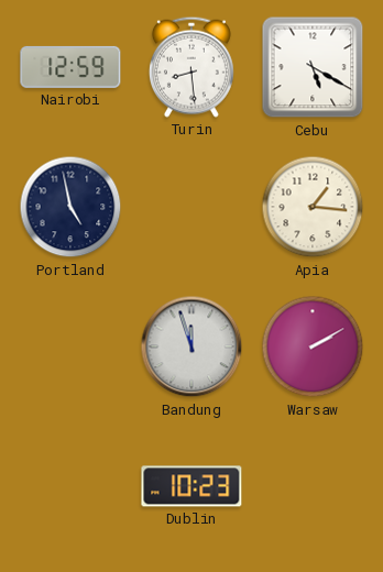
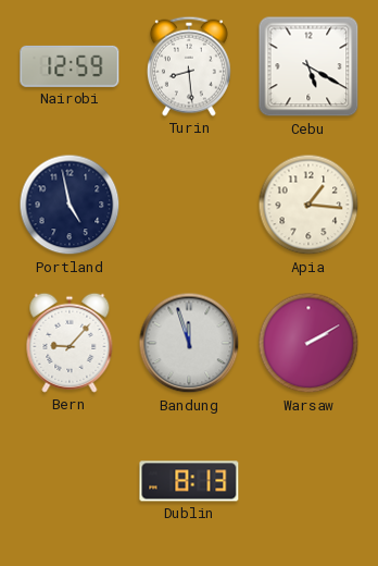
Bern: none -> 9:07
Dublin: 10:23 -> 8:13
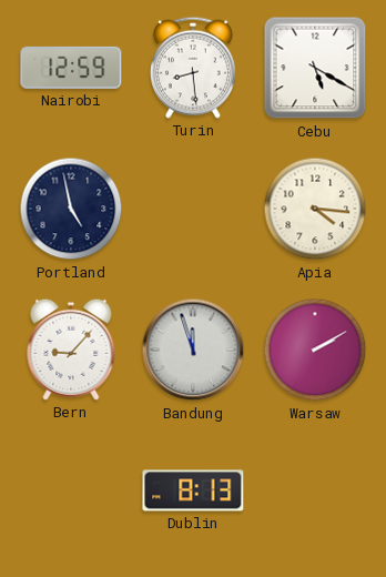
Apia: 1:16 -> 4:16
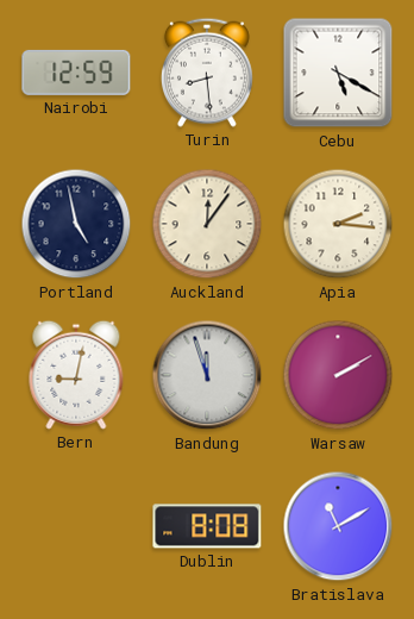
Auckland: none -> 12:06
Apia: 4:16 -> 2:16
Bern: 9:07 -> 9:02
Dublin: 8:13 -> 8:08
Bratislava: none -> 11:10
